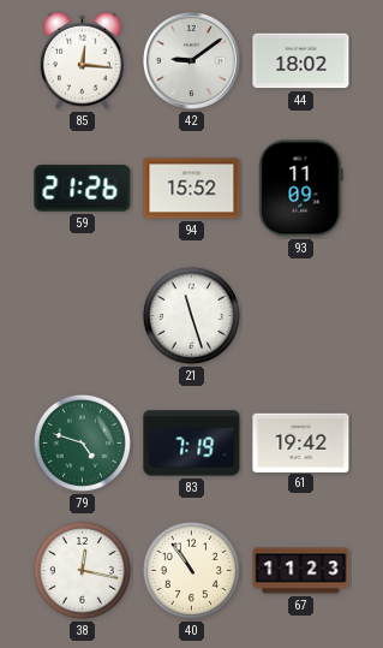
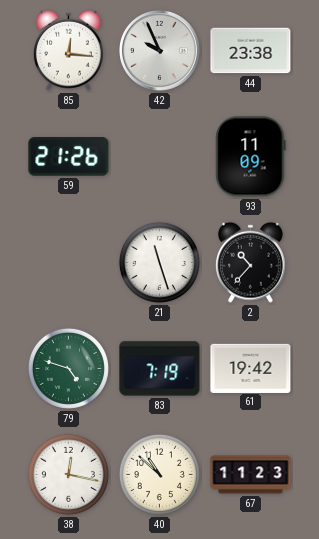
42: 9:09 -> 9:56
44: 18:02 -> 23:38
94: 15:52 -> none
2: none -> 10:37
40: 10:54 -> 10:52
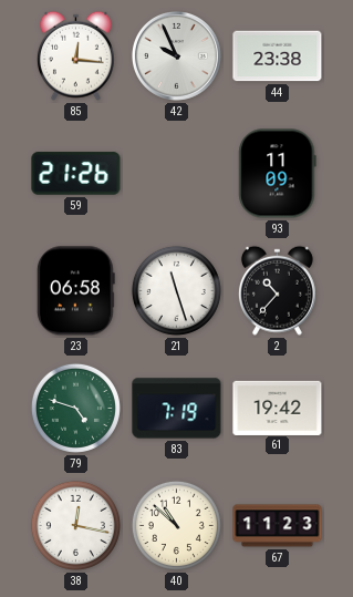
23: none -> 06:58
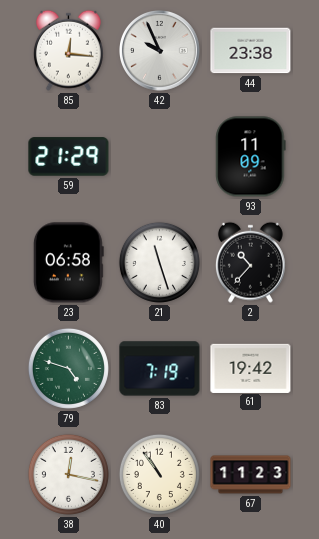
59: 21:26 -> 21:29
40: 10:52 -> 10:54
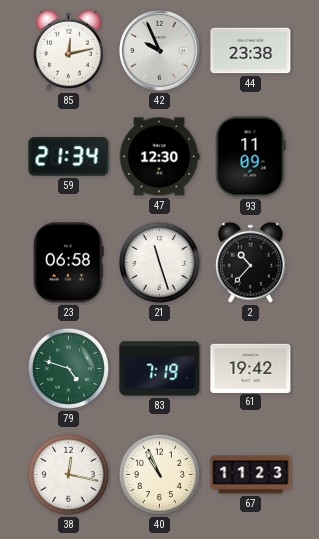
85: 12:16 -> 12:13
59: 21:29 -> 21:34
47: none -> 12:30
40: 10:54 -> 10:56
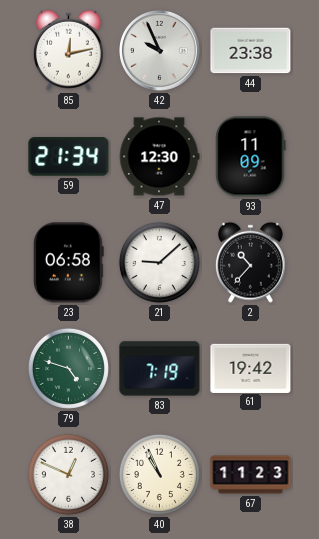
21: 11:27 -> 9:08
38: 12:17 -> 12:49
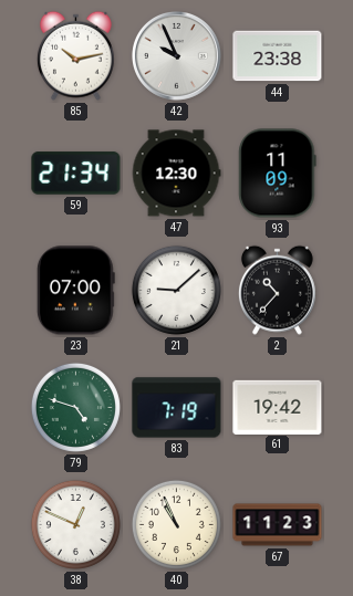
85: 12:13 -> 10:13
23: 06:58 -> 07:00
